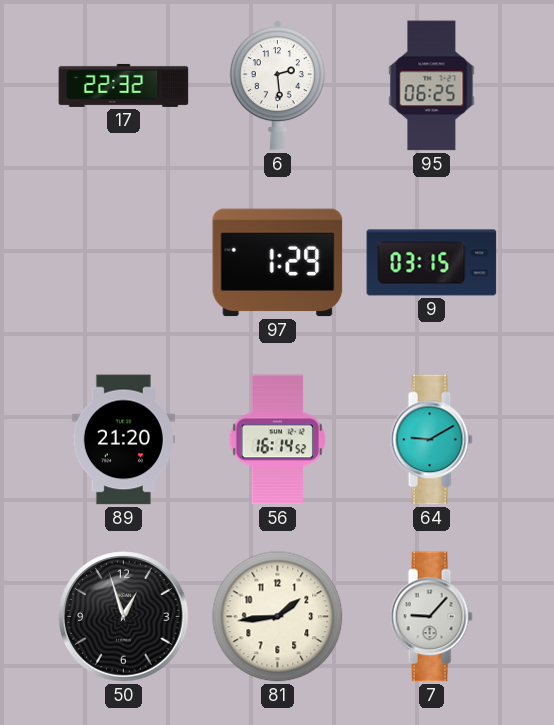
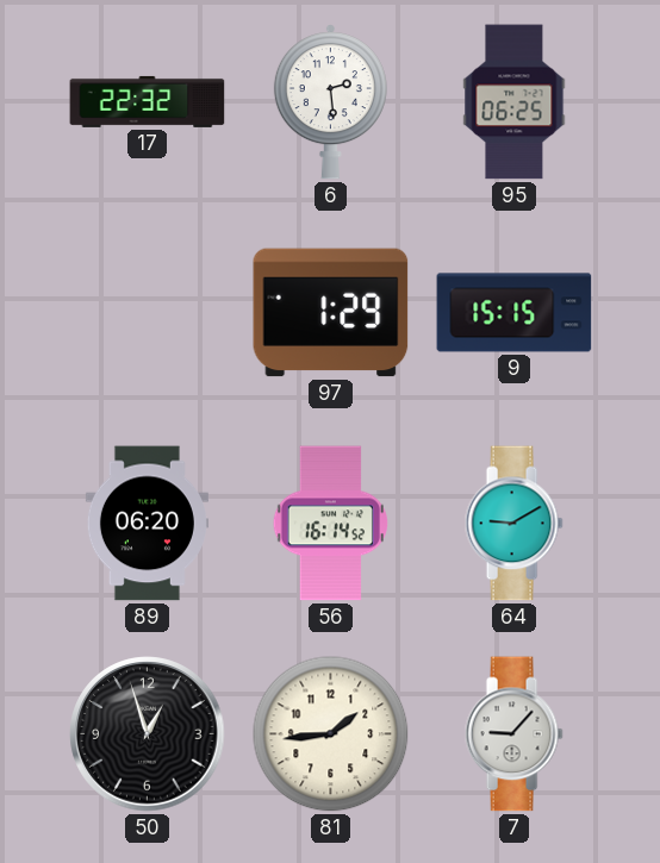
9: 03:15 -> 15:15
89: 21:20 -> 06:20
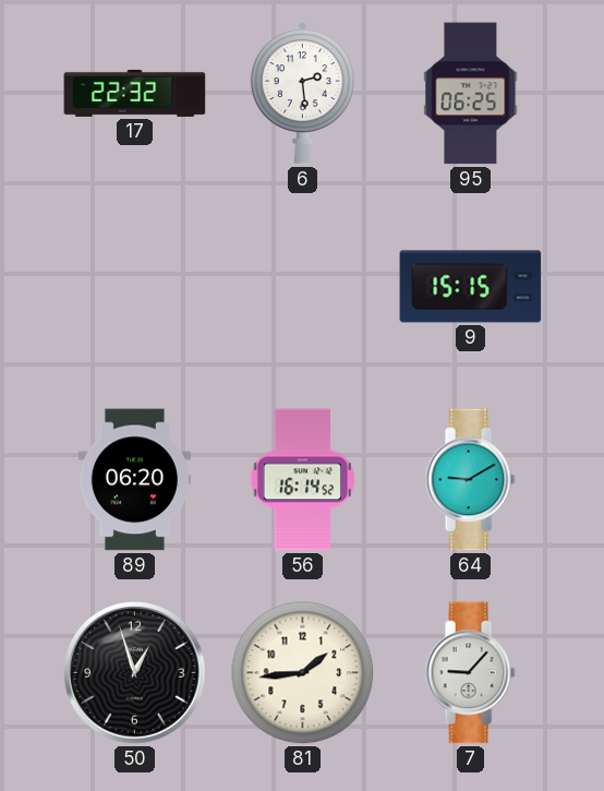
97: 1:29 -> none
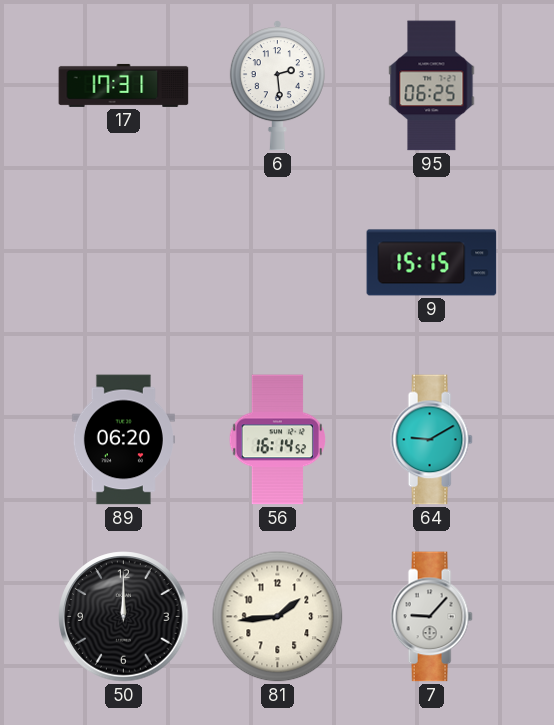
17: 22:32 -> 17:31
50: 12:57 -> 12:00
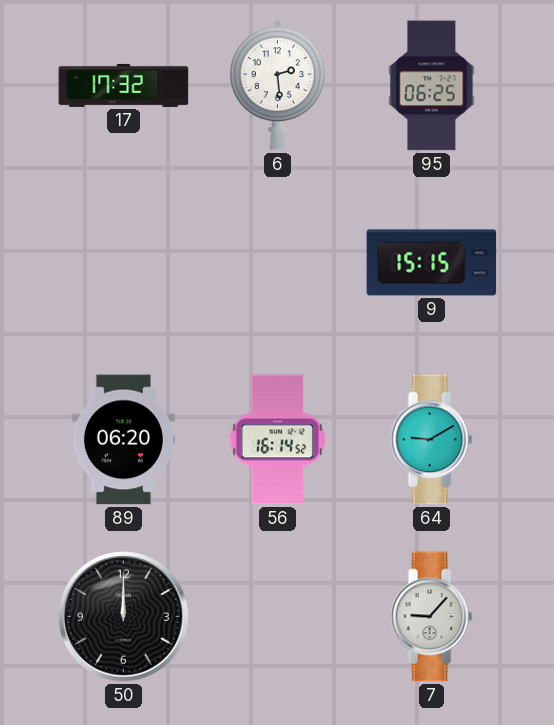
17: 17:31 -> 17:32
81: 1:44 -> none
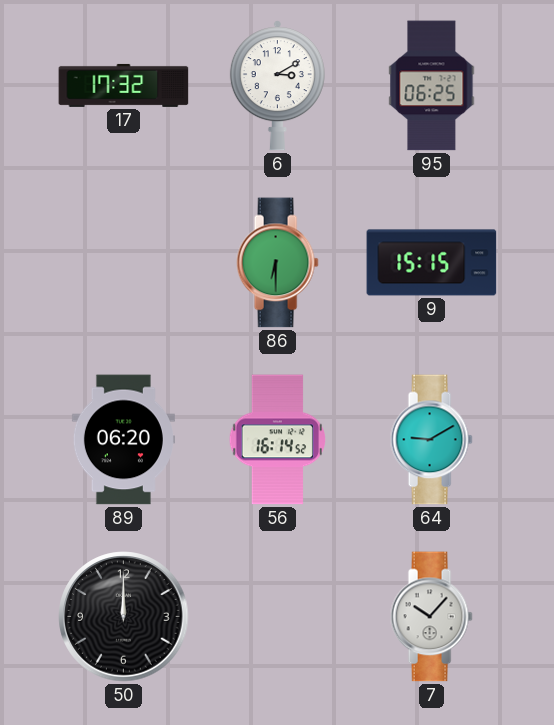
6: 2:29 -> 3:10
86: none -> 6:30
7: 9:07 -> 10:07
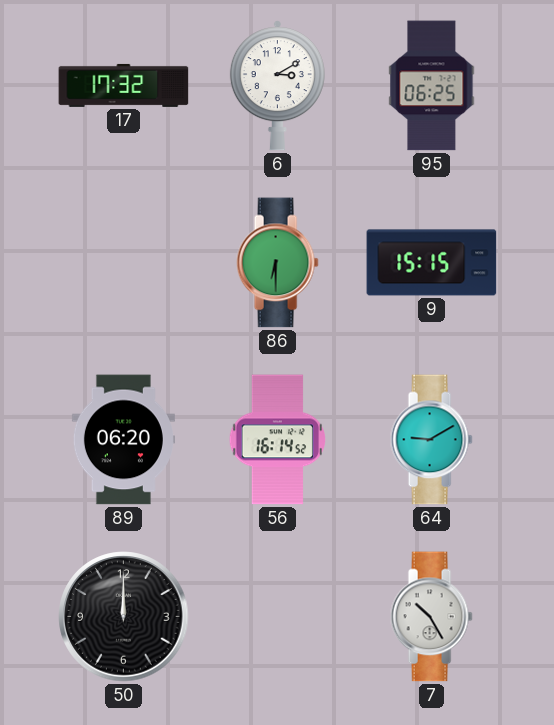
7: 10:07 -> 10:25
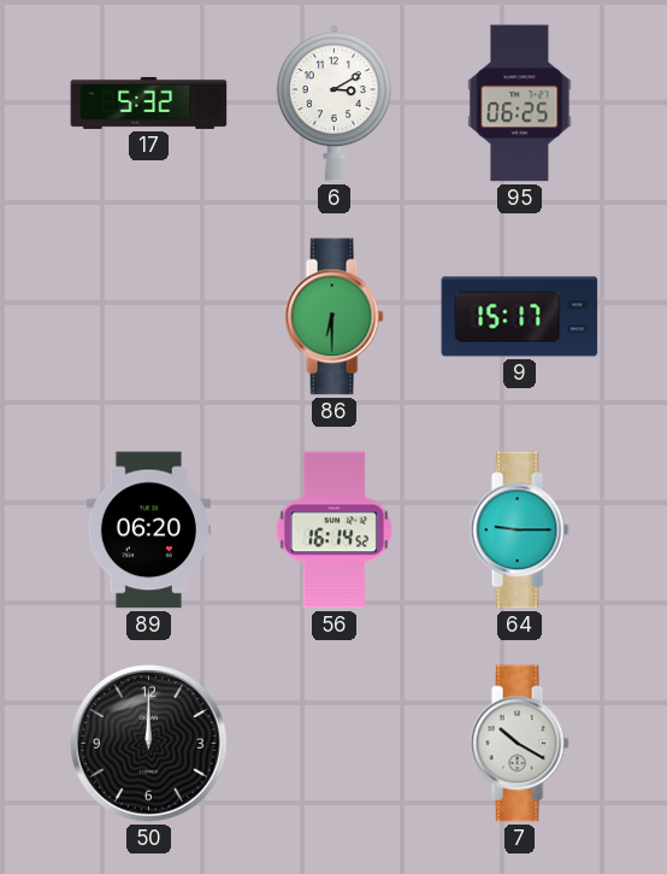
17: 17:32 -> 5:32
9: 15:15 -> 15:17
64: 9:10 -> 9:15
7: 10:25 -> 10:20
